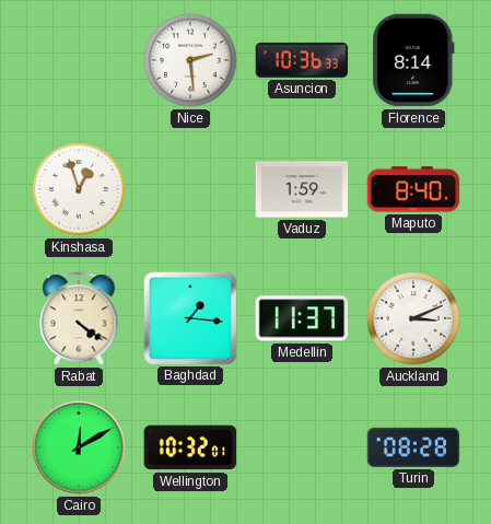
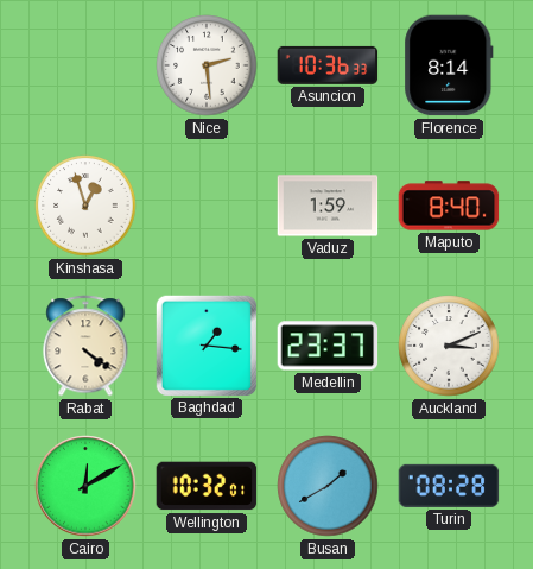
Medellin: 11:37 -> 23:37
Busan: none -> 1:40
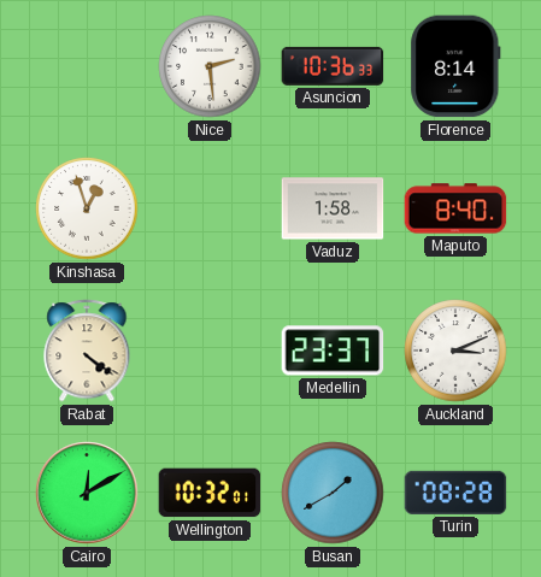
Vaduz: 1:59 -> 1:58
Baghdad: 1:16 -> none
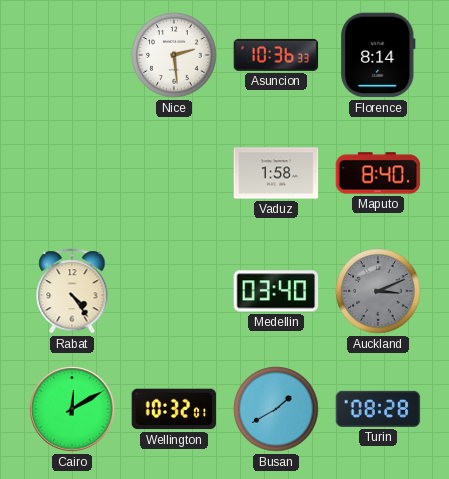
Kinshasa: 12:57 -> none
Rabat: 4:21 -> 4:24
Medellin: 23:37 -> 03:40
Auckland dial: white -> grey
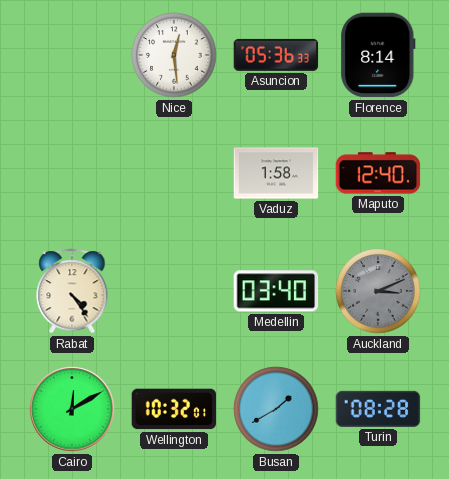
Nice: 2:29 -> 12:29
Asuncion: 10:36 -> 05:36
Maputo: 8:40 -> 12:40
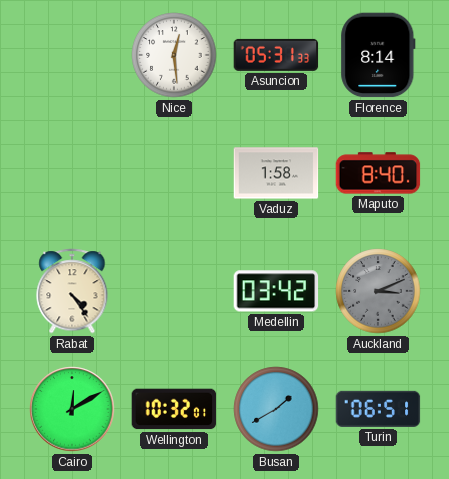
Asuncion: 05:36 -> 05:31
Maputo: 12:40 -> 8:40
Medellin: 03:40 -> 03:42
Turin: 08:28 -> 06:51
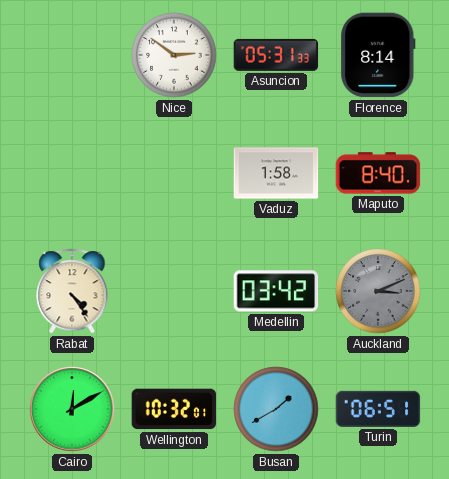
Nice: 12:29 -> 2:51
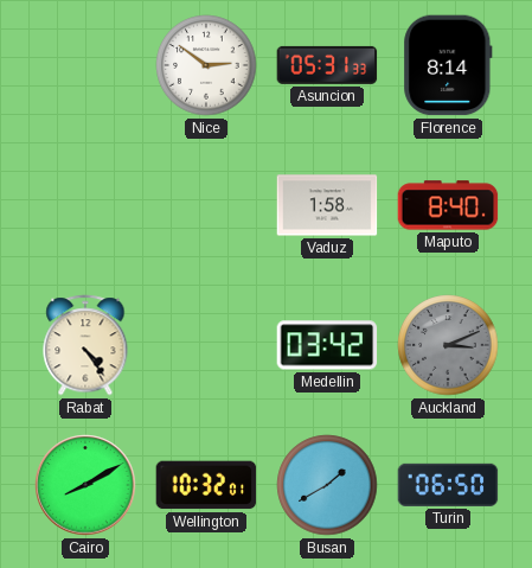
Cairo: 12:10 -> 8:10
Turin: 06:51 -> 06:50
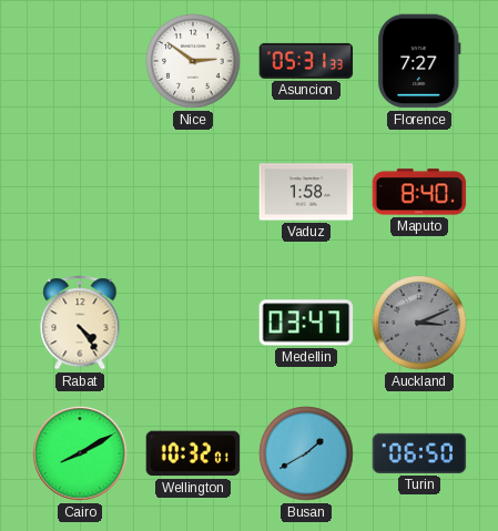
Florence: 8:14 -> 7:27
Medellin: 03:42 -> 03:47
